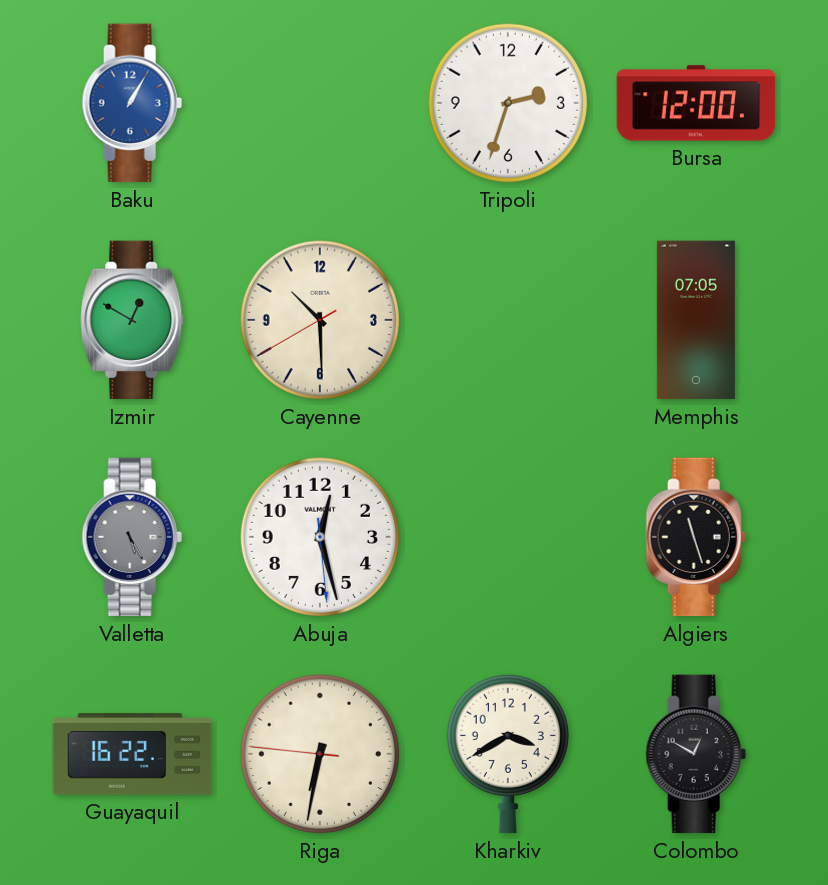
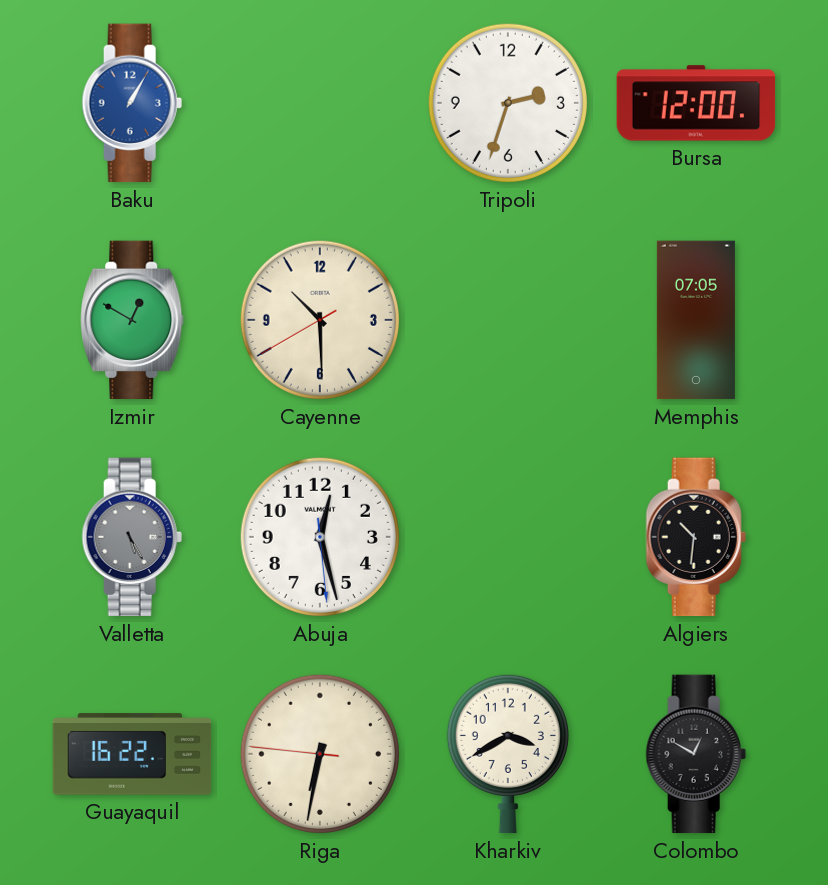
Algiers: 11:27 -> 10:31
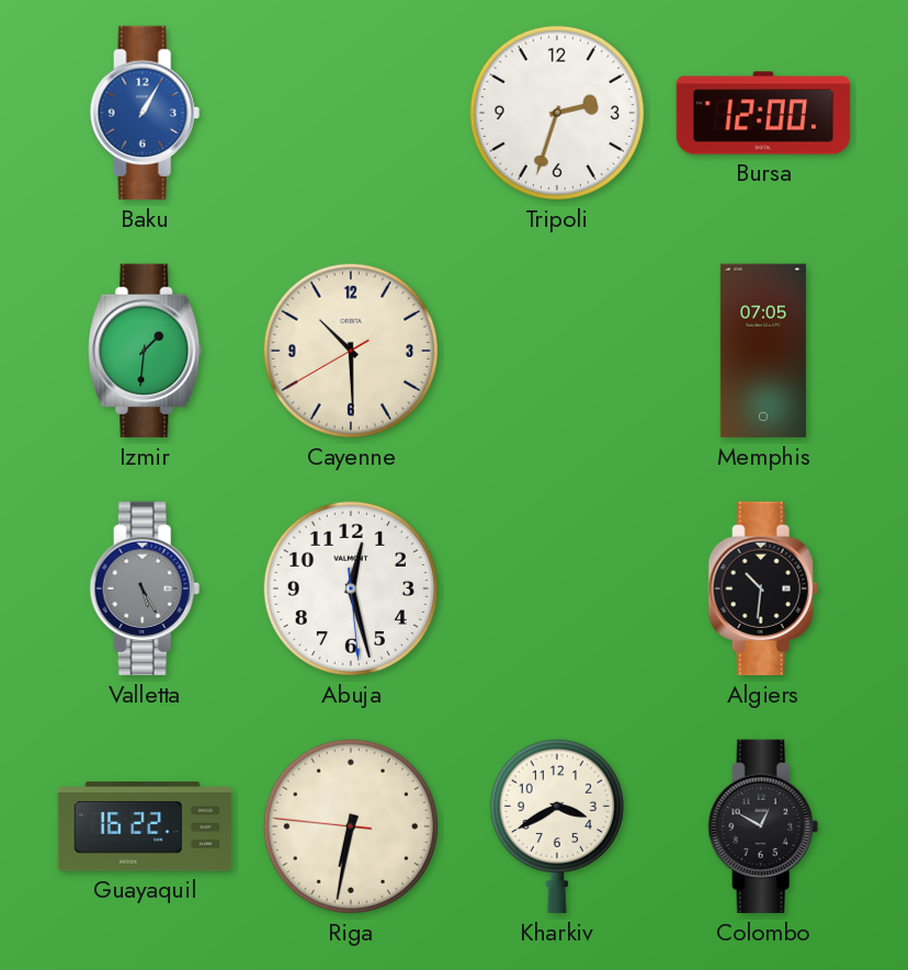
Izmir: 12:50 -> 1:31
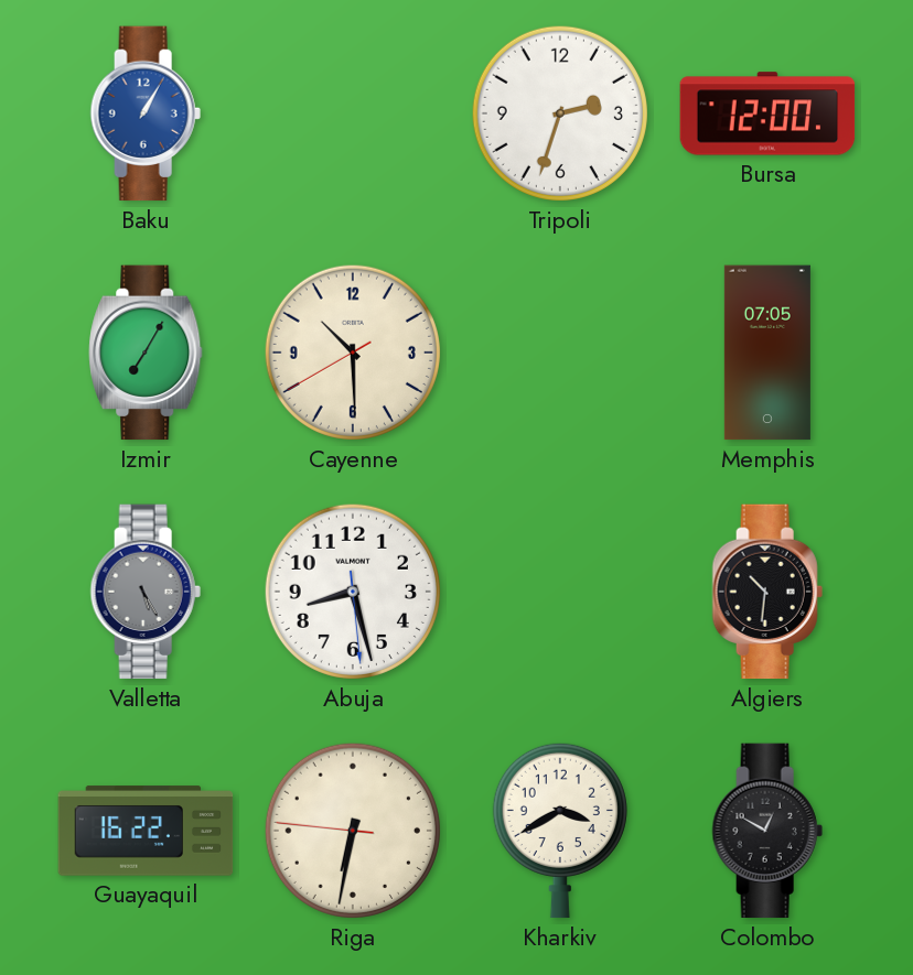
Izmir: 1:31 -> 7:05
Abuja: 12:27 -> 8:27
